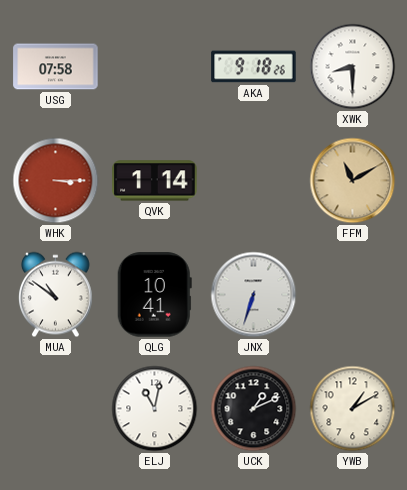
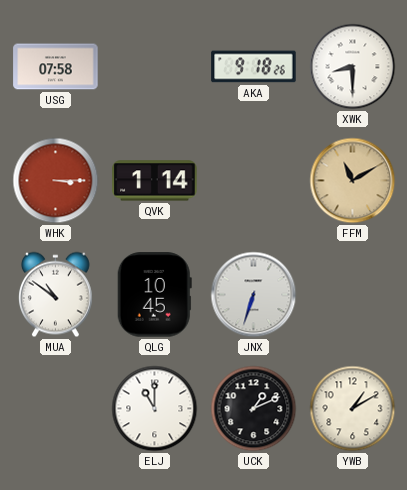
QLG: 10:41 -> 10:45
ELJ: 11:02 -> 11:00
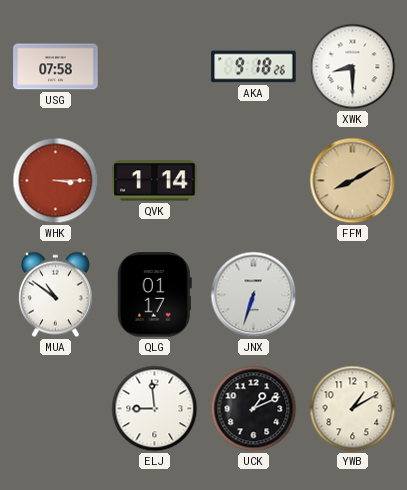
FFM: 11:10 -> 8:10
QLG: 10:45 -> 01:17
ELJ: 11:00 -> 8:59
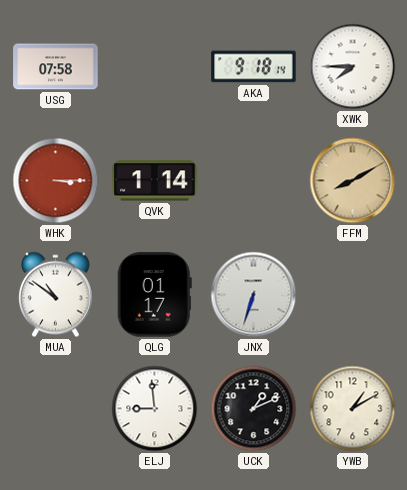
AKA: 9:18:26 -> 9:18:14
XWK: 8:30 -> 7:45
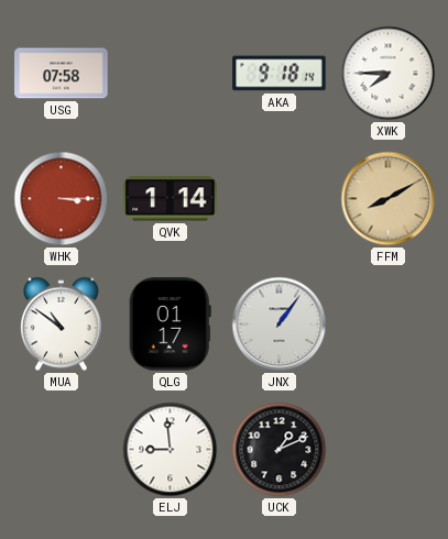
JNX: 6:33 -> 1:06
YWB: 1:10 -> none
